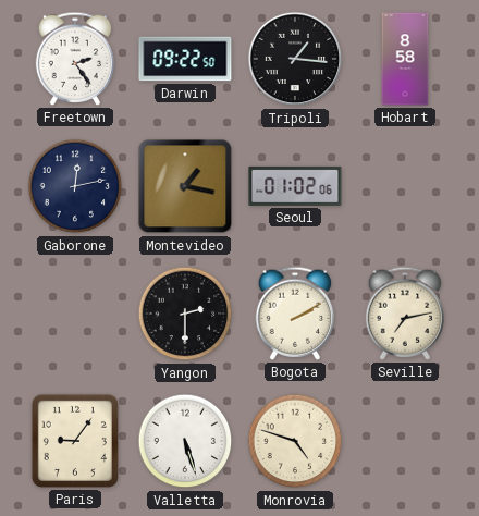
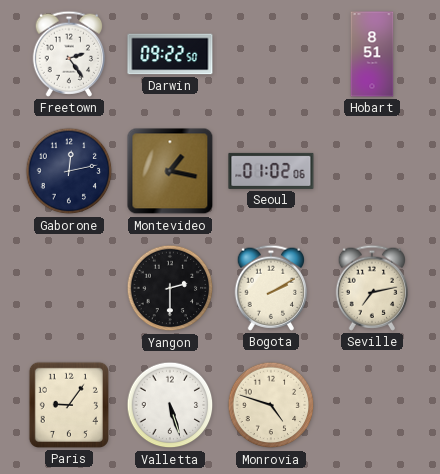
Tripoli: 1:16 -> none
Hobart: 8:58 -> 8:51
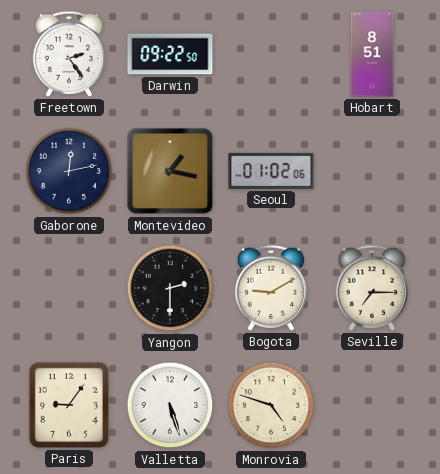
Bogota: 2:10 -> 9:10
Seville: 7:13 -> 7:15
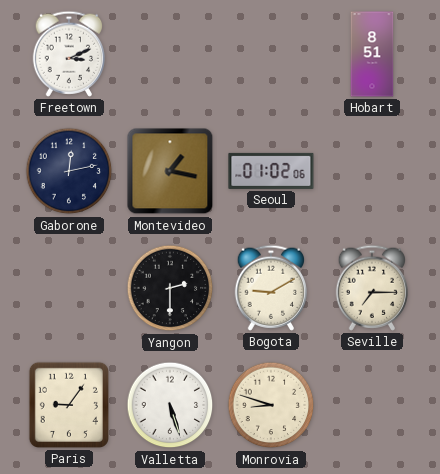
Freetown: 2:24 -> 3:11
Darwin: 09:22 -> none
Monrovia: 4:48 -> 8:48
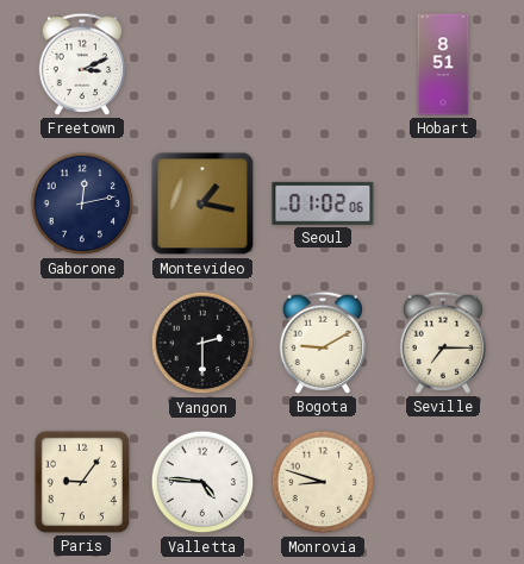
Valletta: 5:27 -> 4:46
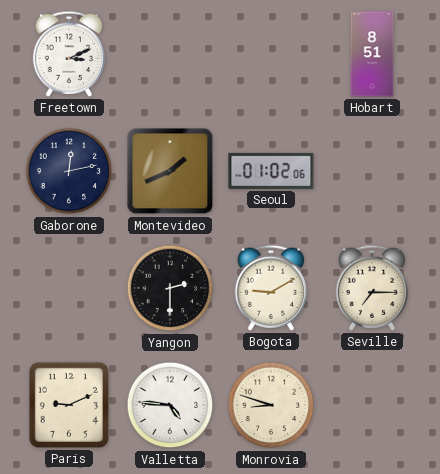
Montevideo: 1:17 -> 1:41
Paris: 9:06 -> 9:11
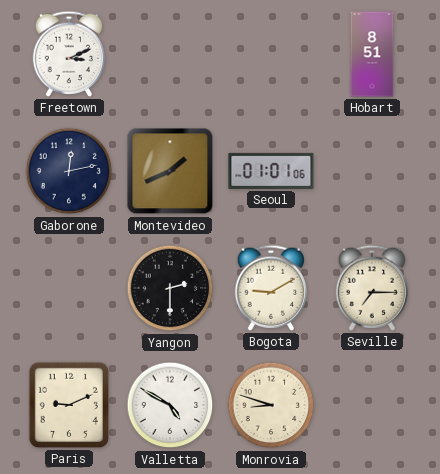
Seoul: 01:02 -> 01:01
Valletta: 4:46 -> 4:50
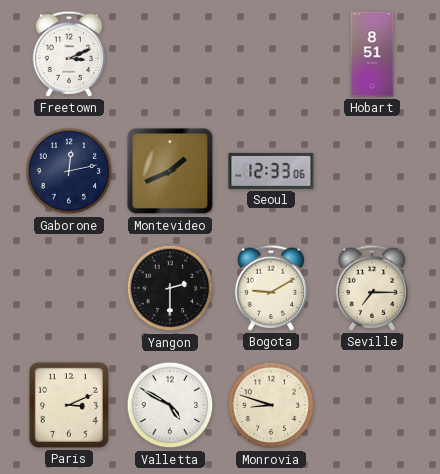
Seoul: 01:01 -> 12:33
Paris: 9:11 -> 3:11
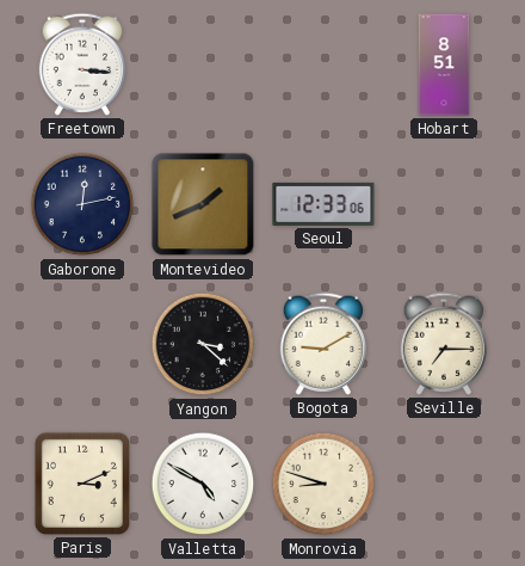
Freetown: 3:11 -> 3:16
Yangon: 2:30 -> 3:22
